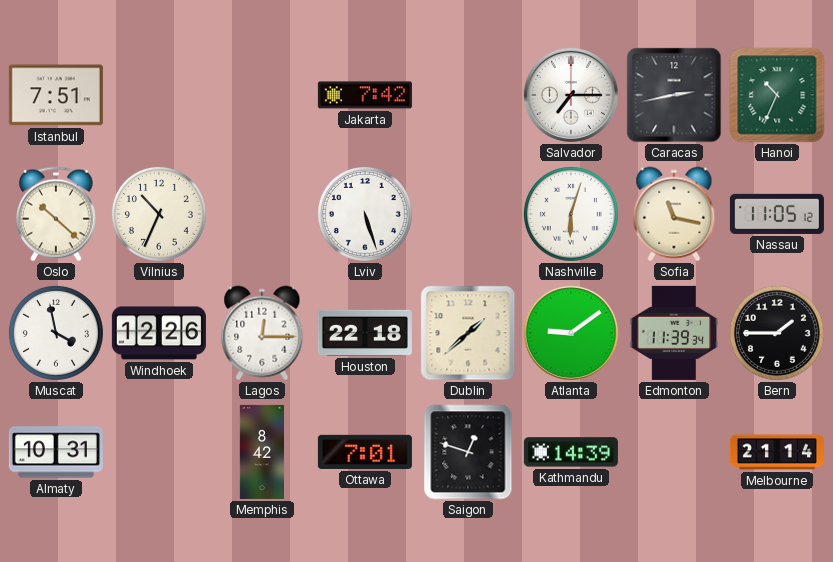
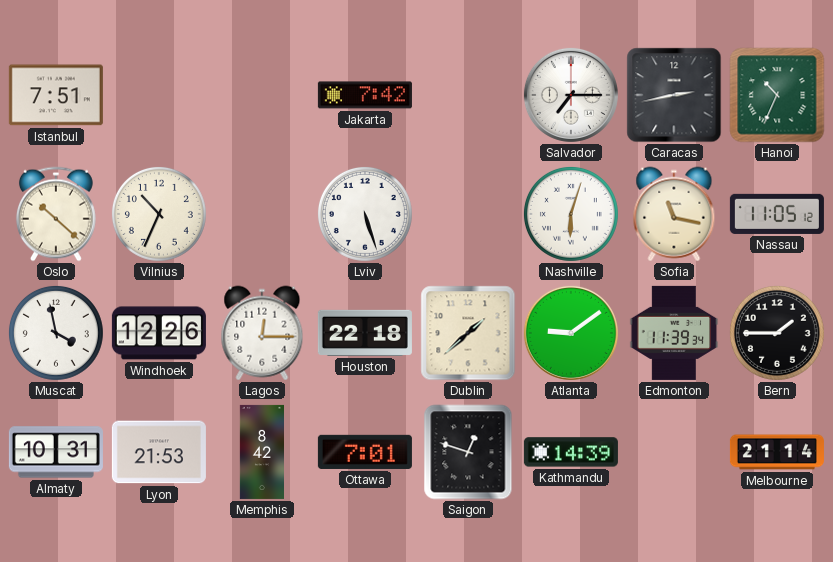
Lyon: none -> 21:53
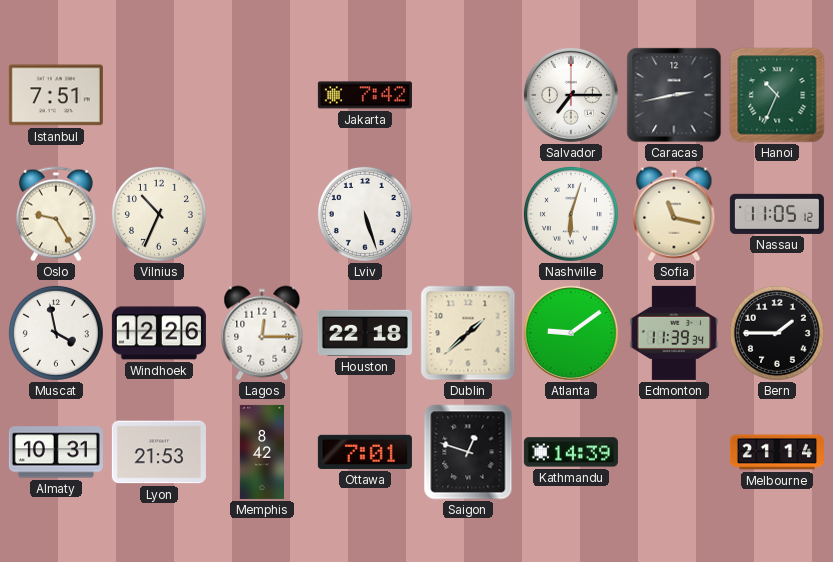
Oslo: 10:22 -> 9:25
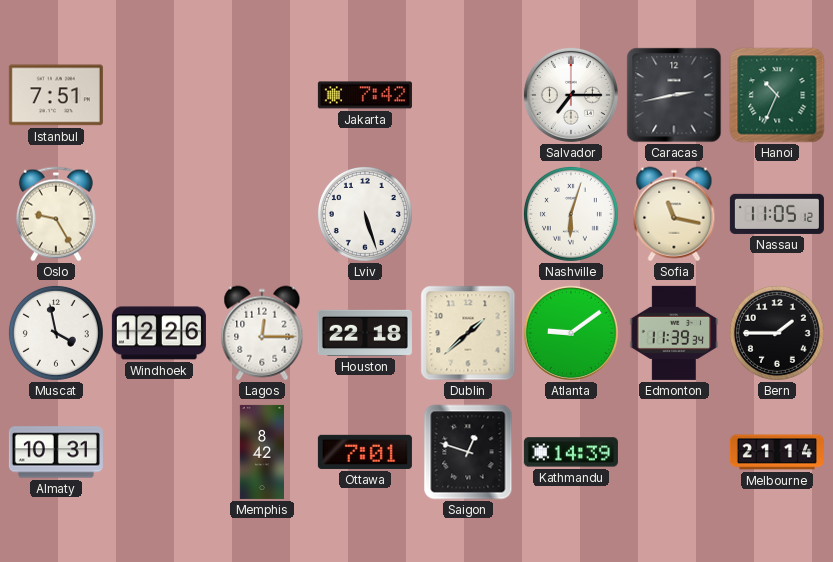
Vilnius: 10:34 -> none
Lyon: 21:53 -> none
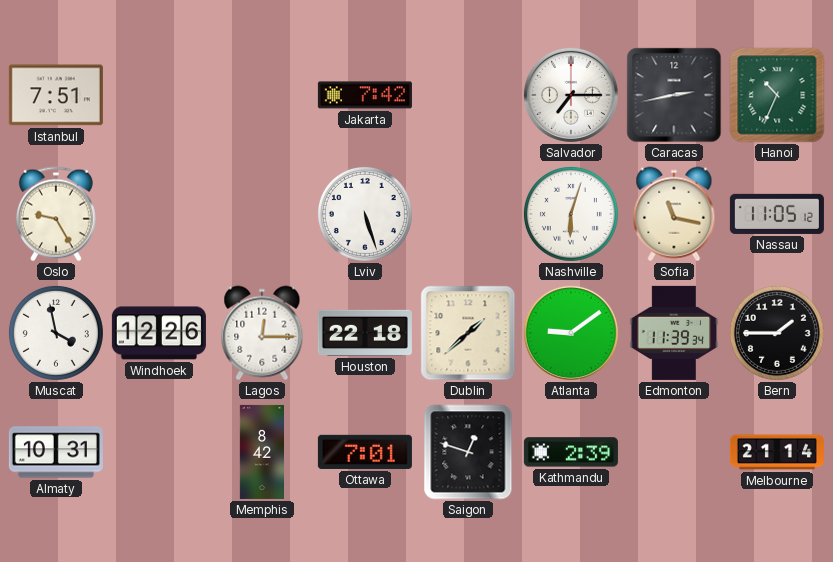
Kathmandu: 14:39 -> 2:39
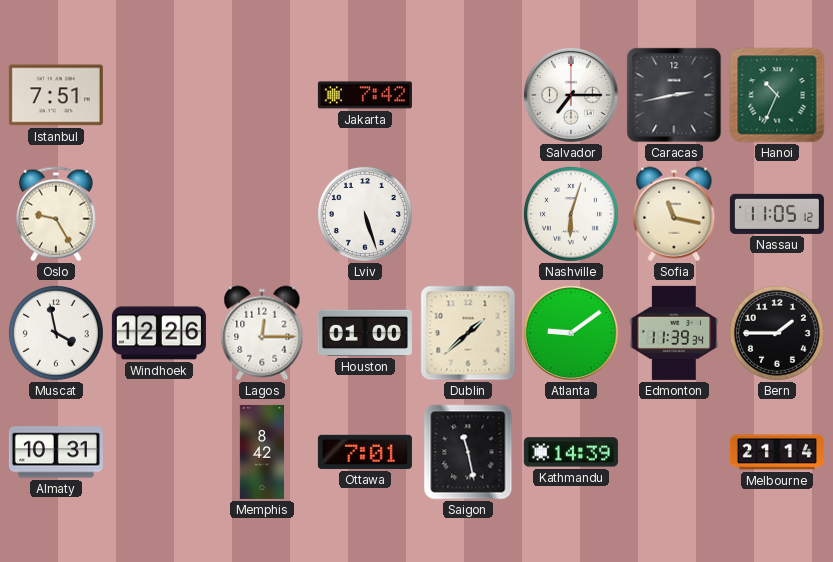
Houston: 22:18 -> 01:00
Saigon: 12:48 -> 11:28
Kathmandu: 2:39 -> 14:39
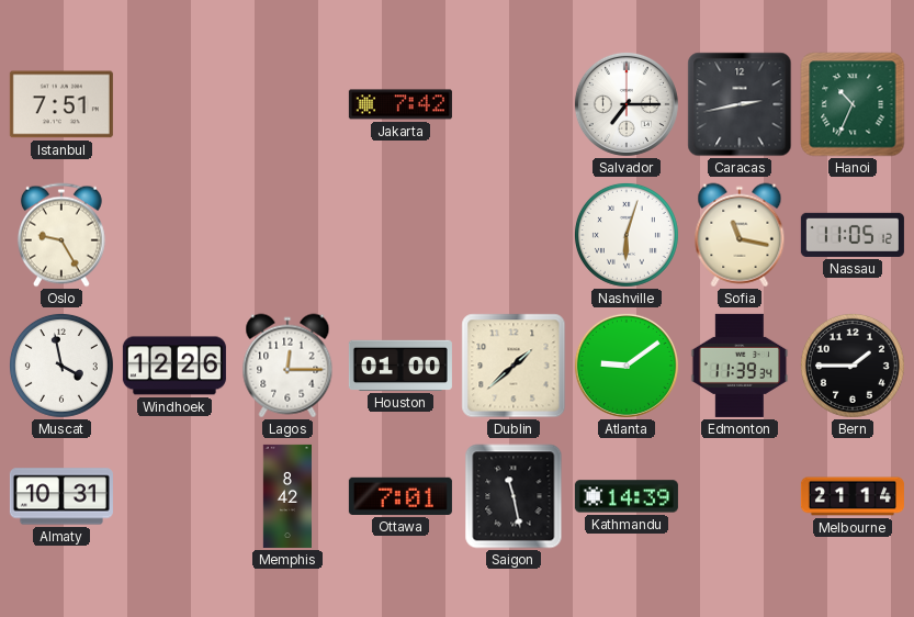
Lviv: 5:27 -> none
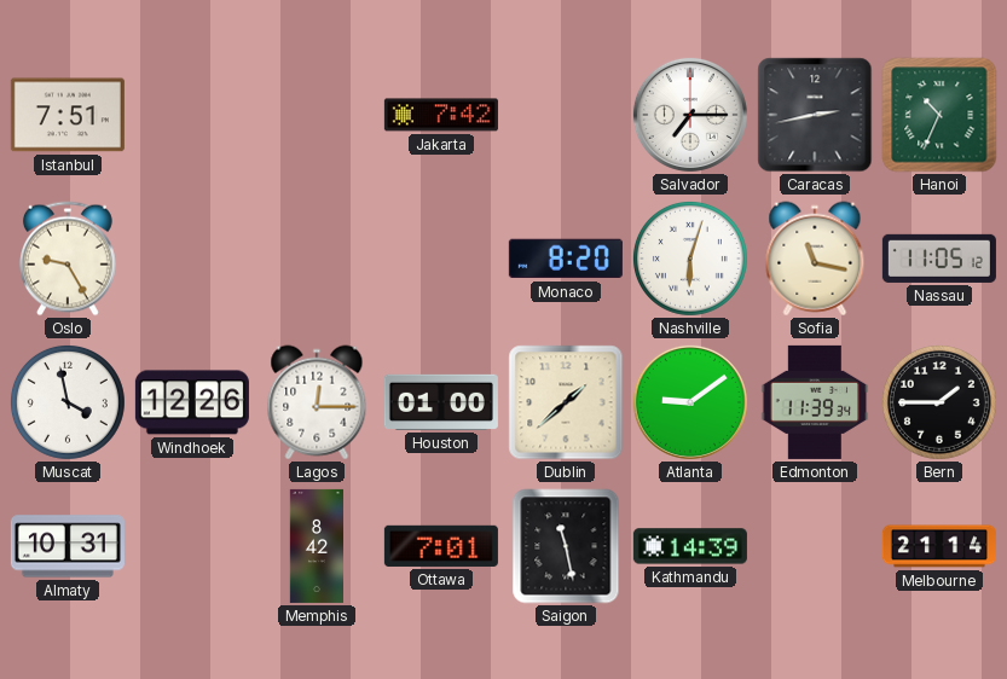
Monaco: none -> 8:20
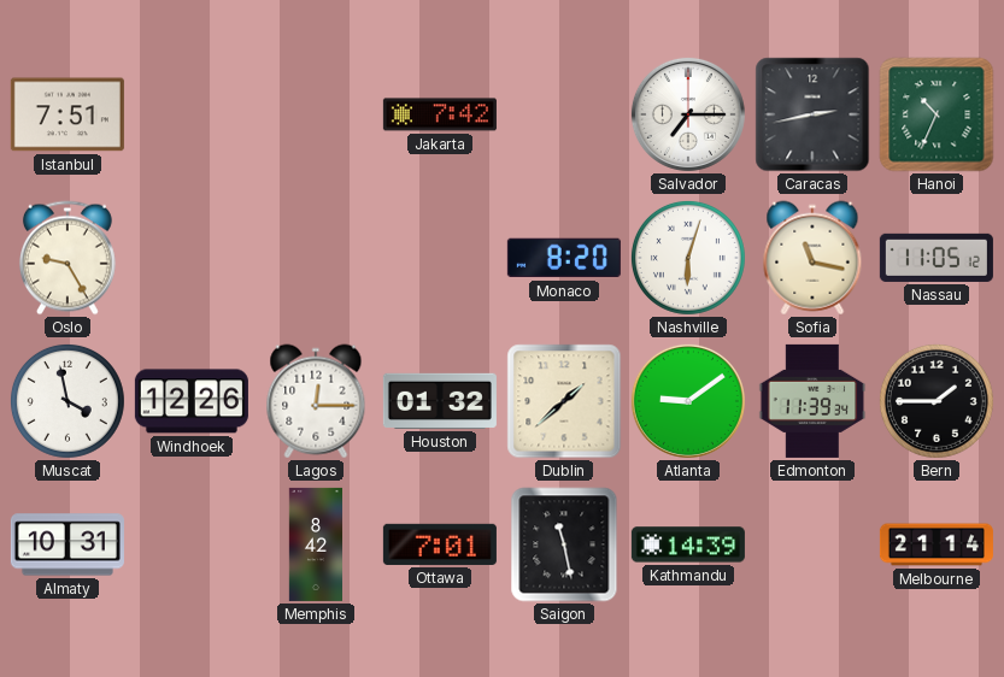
Houston: 01:00 -> 01:32
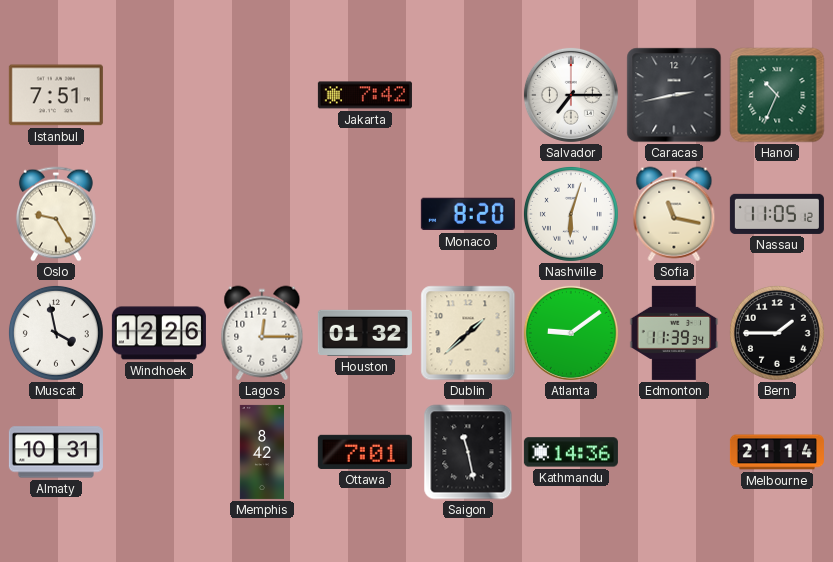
Kathmandu: 14:39 -> 14:36
